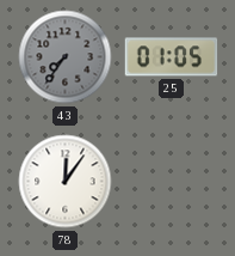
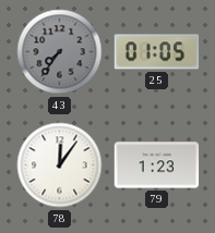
79: none -> 1:23
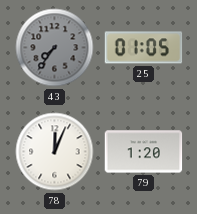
78: 12:06 -> 12:04
79: 1:23 -> 1:20
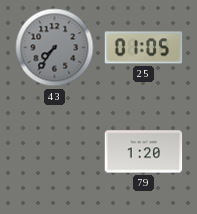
78: 12:04 -> none
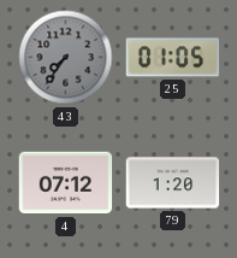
4: none -> 07:12
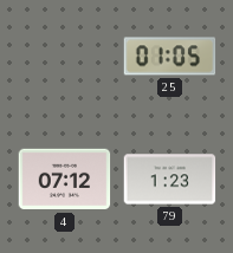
43: 7:36 -> none
79: 1:20 -> 1:23
